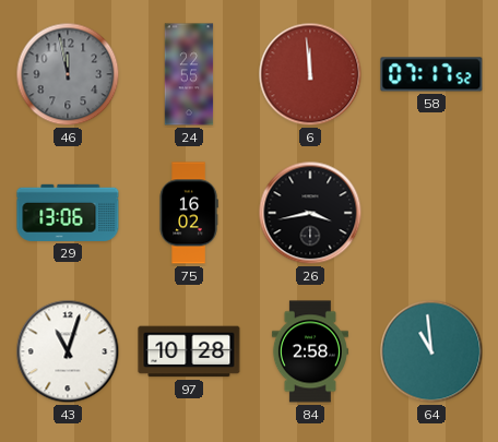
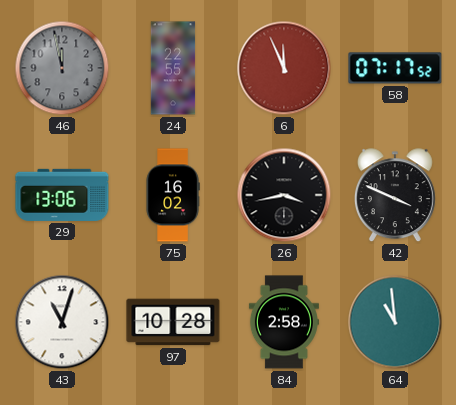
6: 11:59 -> 11:56
42: none -> 3:49
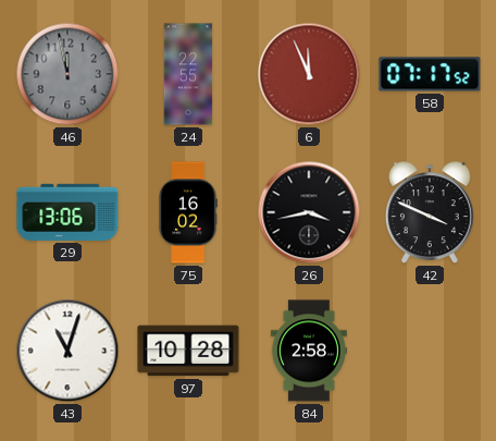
64: 10:59 -> none
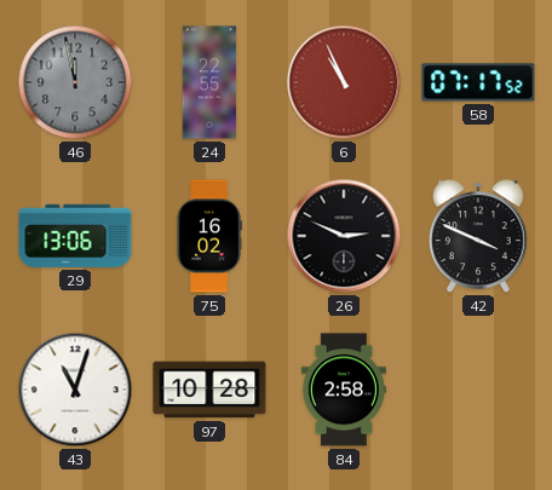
6: 11:56 -> 10:56
26: 3:43 -> 2:49
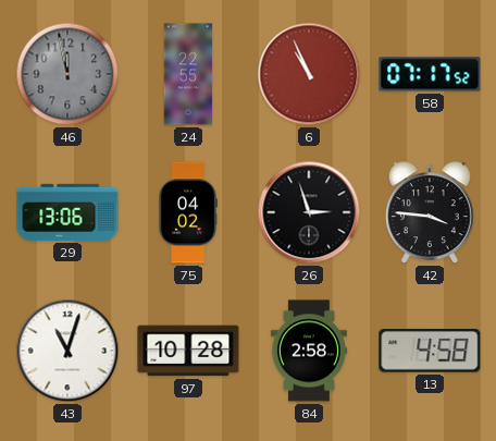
75: 16:02 -> 04:02
26: 2:49 -> 2:57
42: 3:49 -> 3:46
13: none -> 4:58
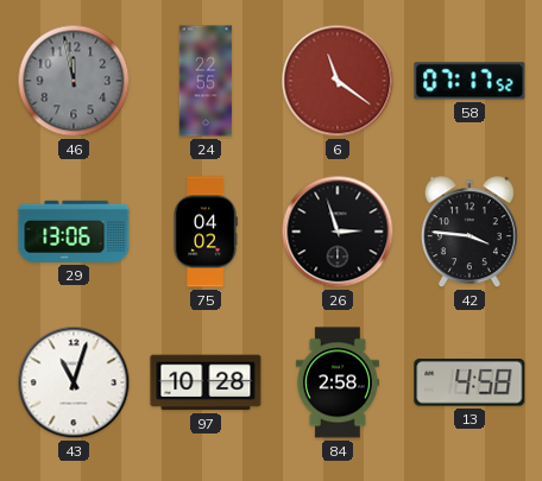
6: 10:56 -> 11:21
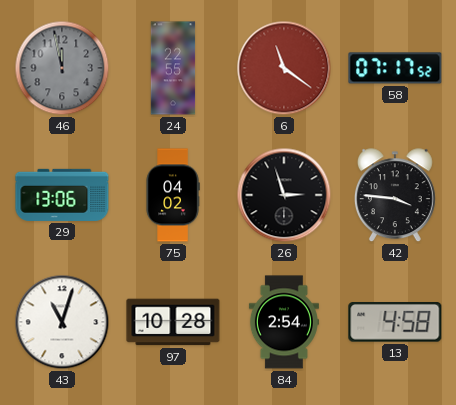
84: 2:58 -> 2:54
